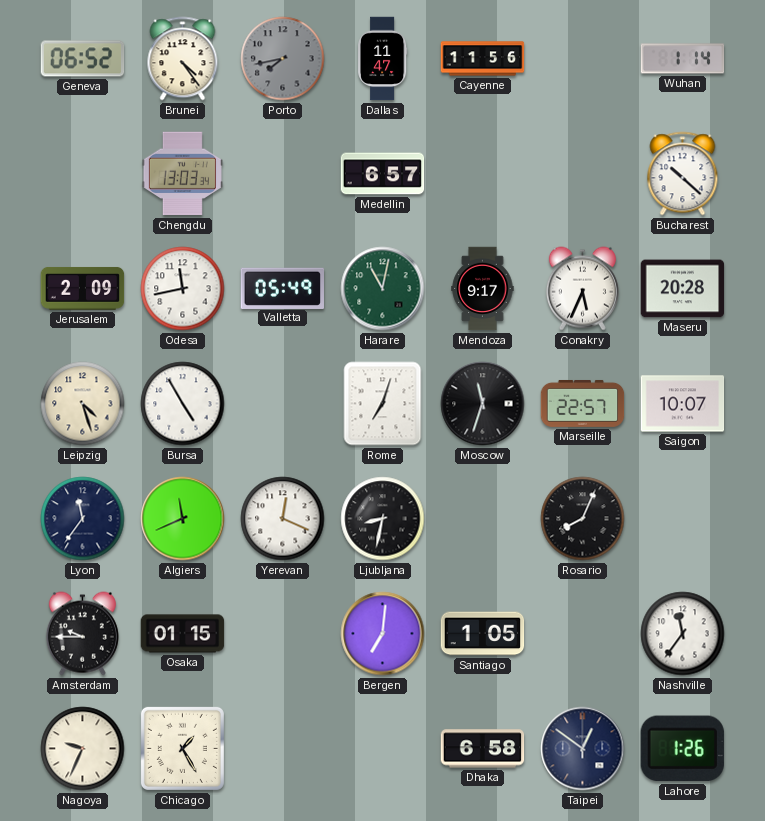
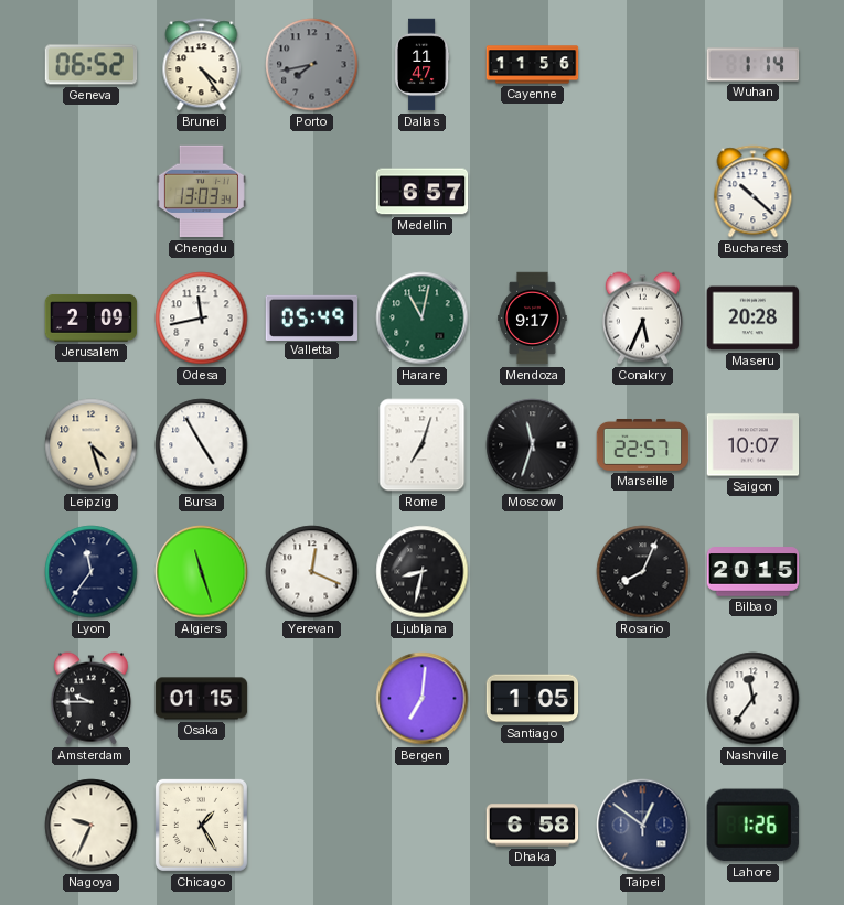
Algiers: 11:41 -> 11:27
Bilbao: none -> 20:15
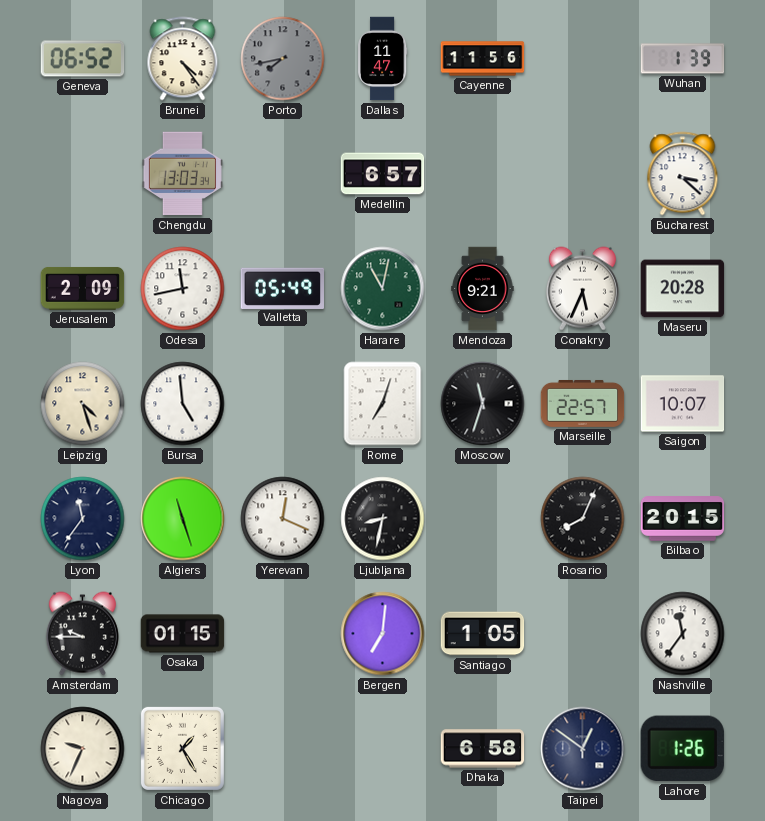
Wuhan: 1:14 -> 1:39
Bucharest: 10:22 -> 3:22
Mendoza: 9:17 -> 9:21
Bursa: 4:55 -> 4:59
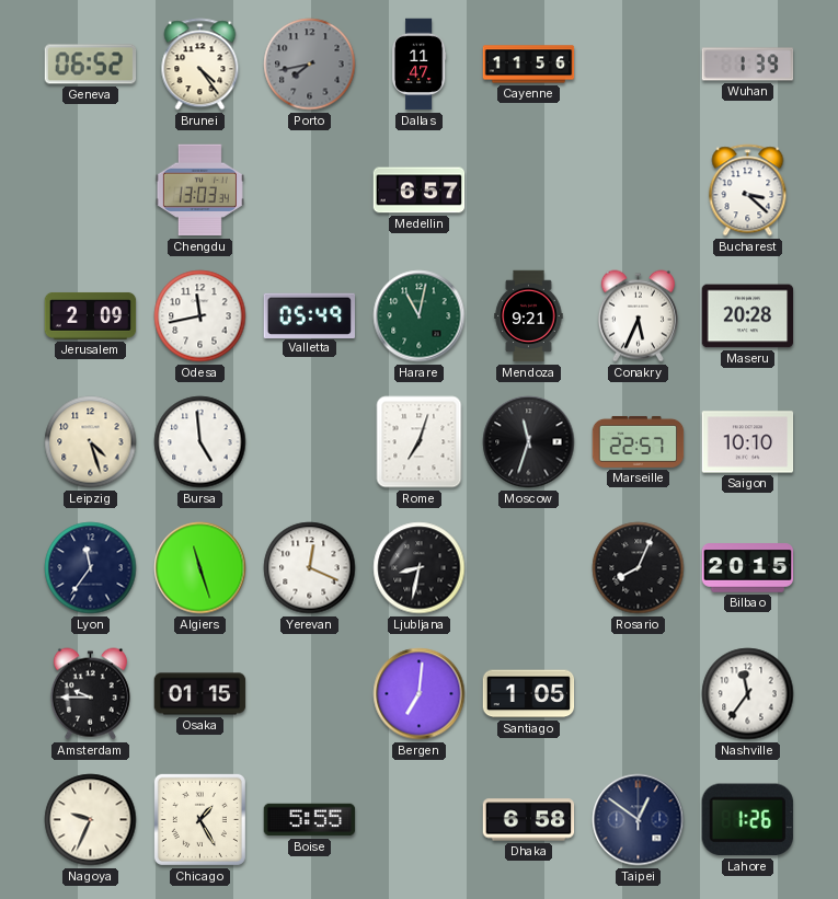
Saigon: 10:07 -> 10:10
Boise: none -> 5:55
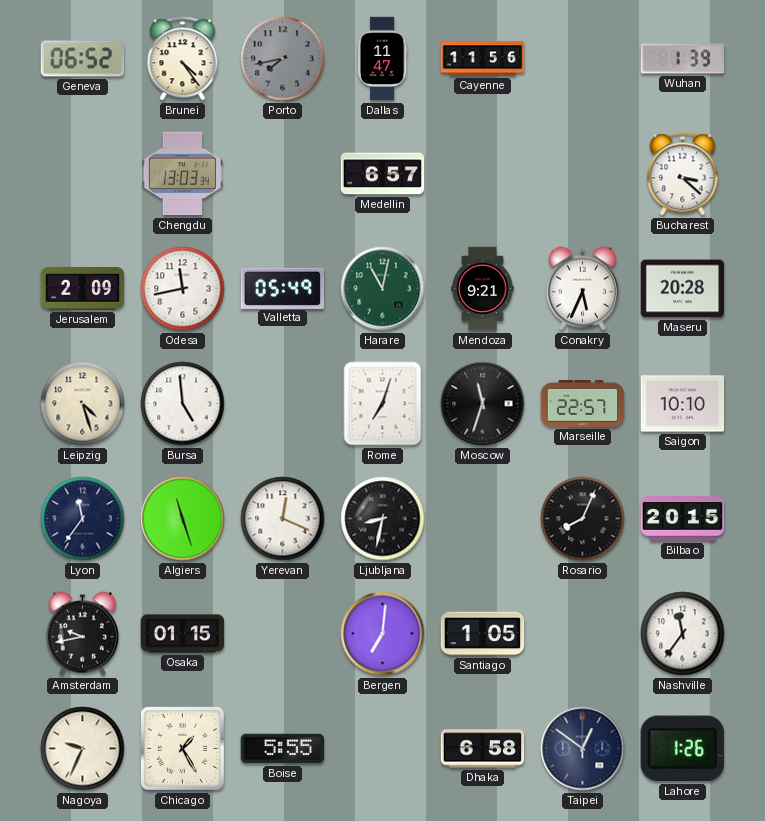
Amsterdam: 9:45 -> 9:43
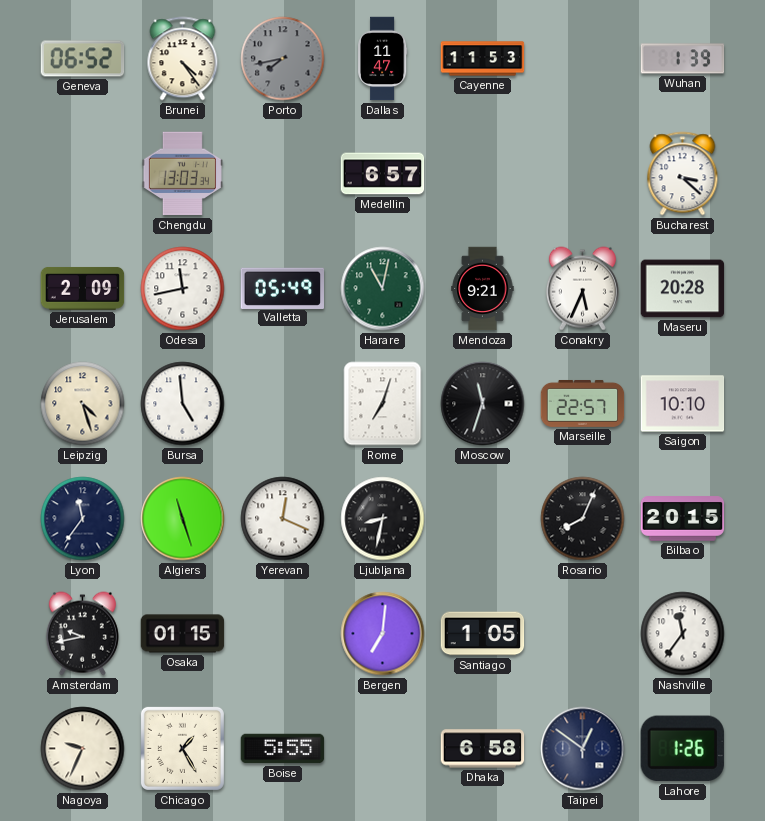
Cayenne: 11:56 -> 11:53
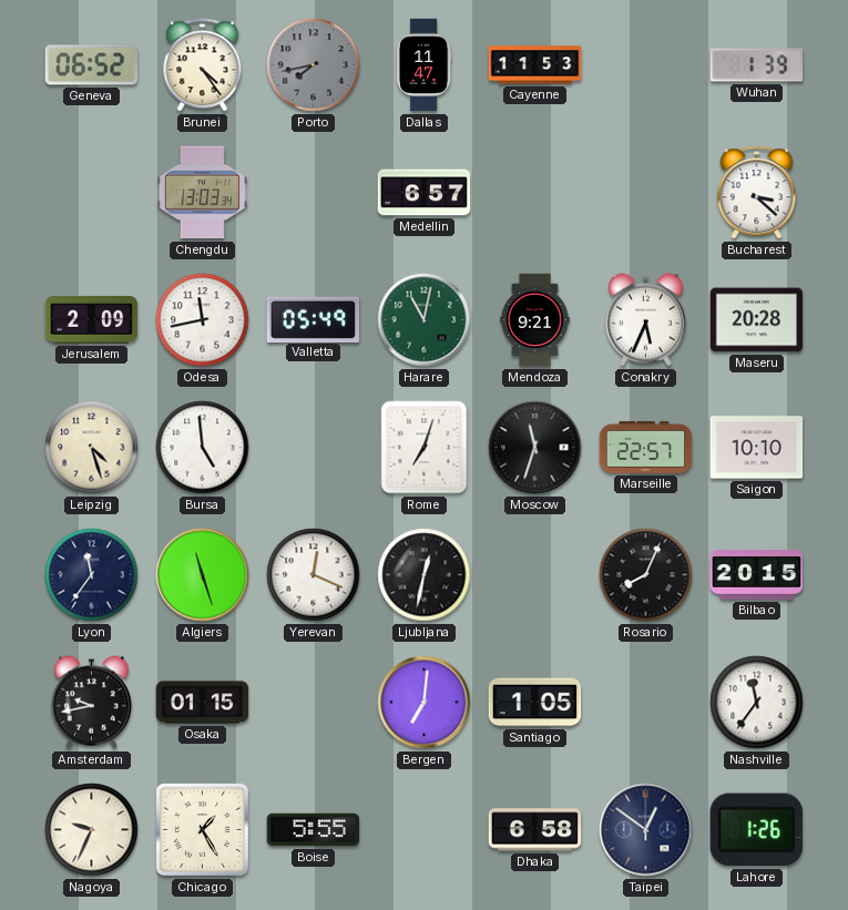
Ljubljana: 8:32 -> 12:32
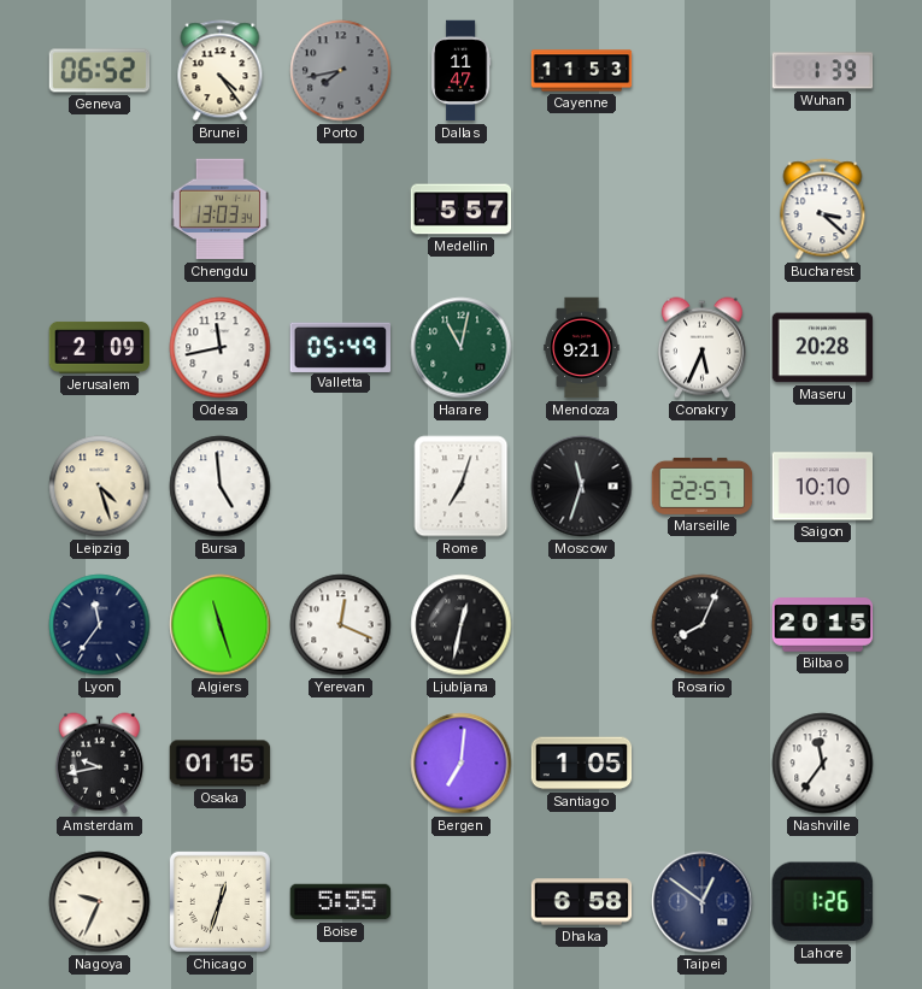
Medellin: 6:57 -> 5:57
Chicago: 1:25 -> 12:33
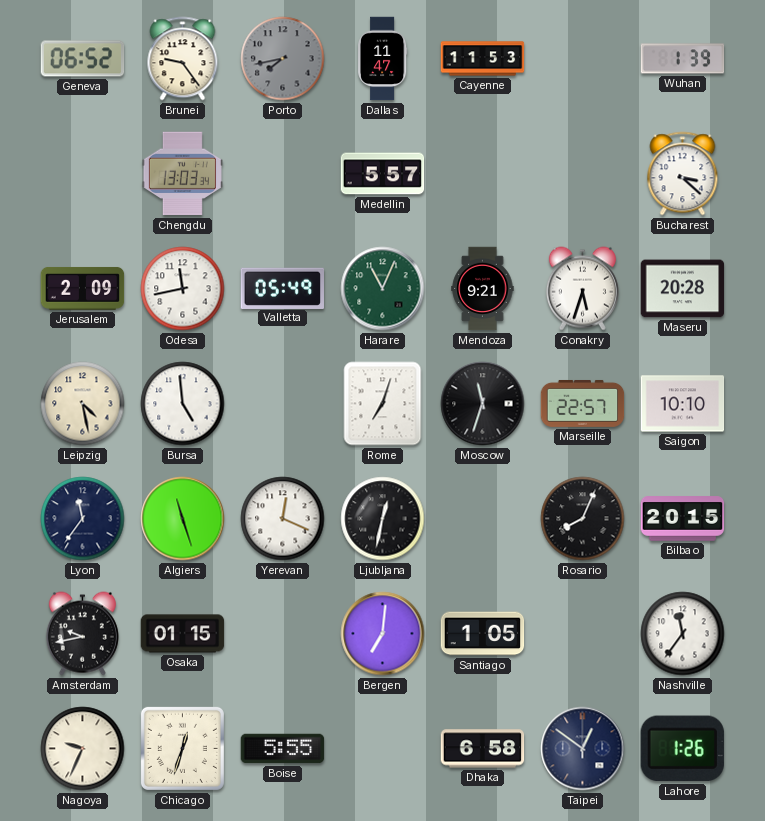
Brunei: 4:24 -> 9:24
Harare: 11:02 -> 11:04
Conakry: 5:34 -> 5:33
Leipzig: 4:27 -> 4:28
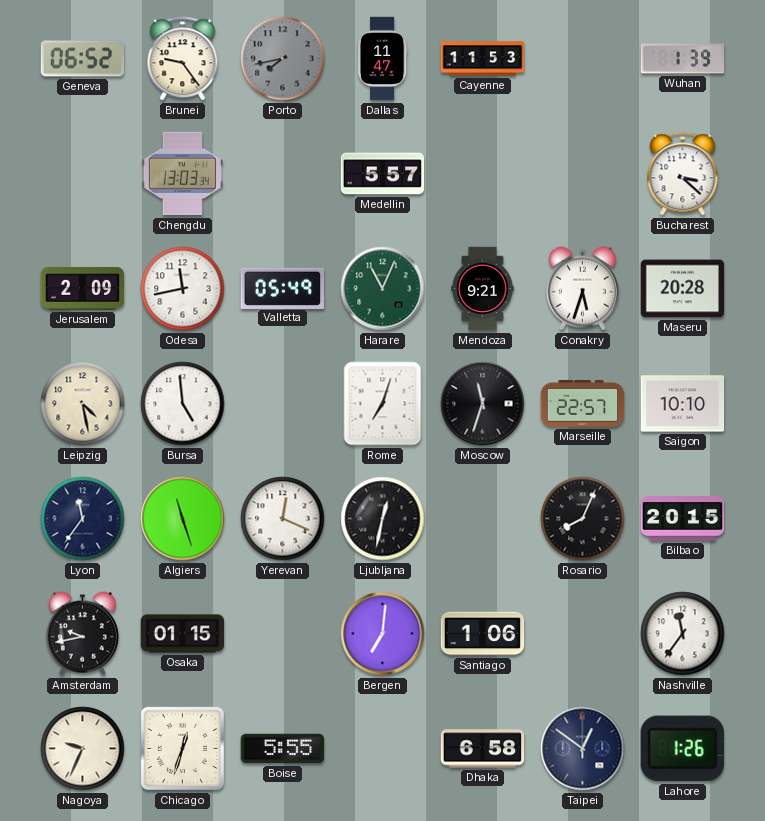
Santiago: 1:05 -> 1:06
